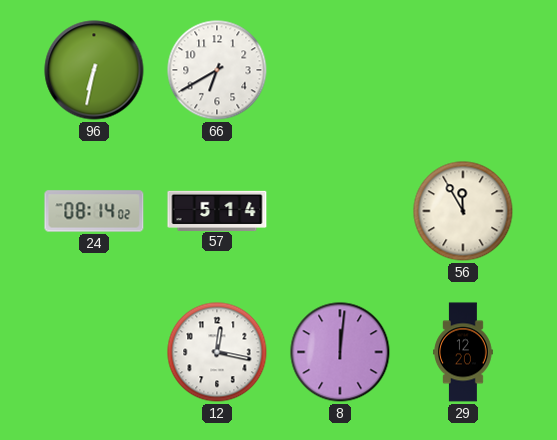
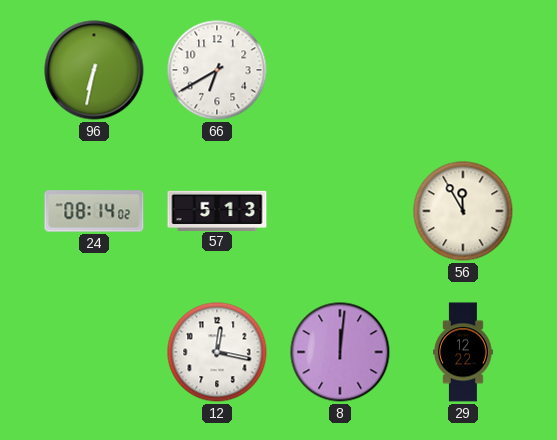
57: 5:14 -> 5:13
29: 12:20 -> 12:22
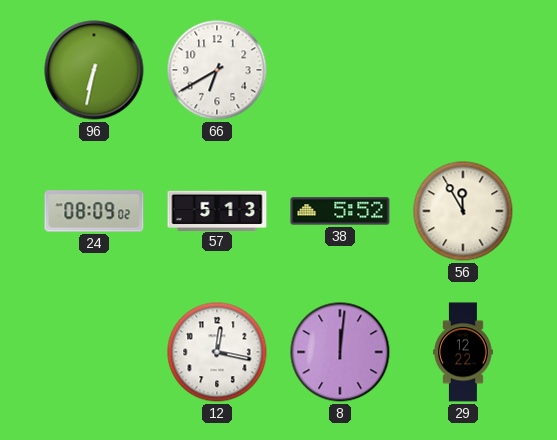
24: 08:14 -> 08:09
38: none -> 5:52
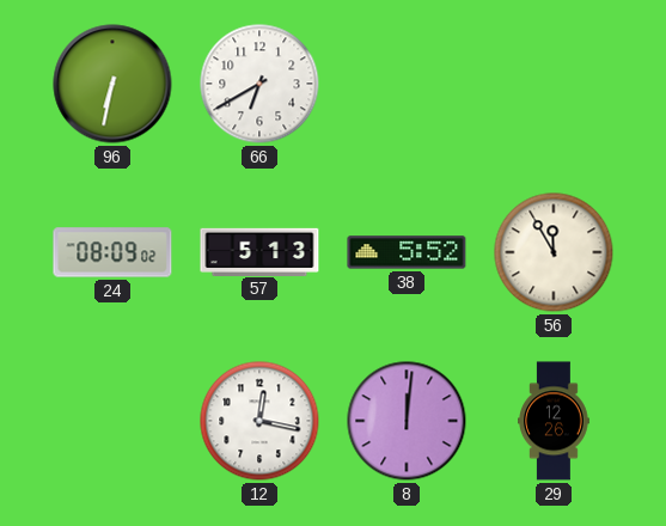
29: 12:22 -> 12:26
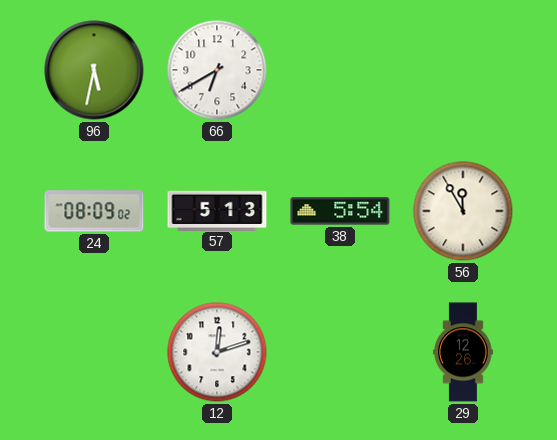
96: 6:32 -> 5:32
38: 5:52 -> 5:54
12: 12:17 -> 12:12
8: 12:01 -> none
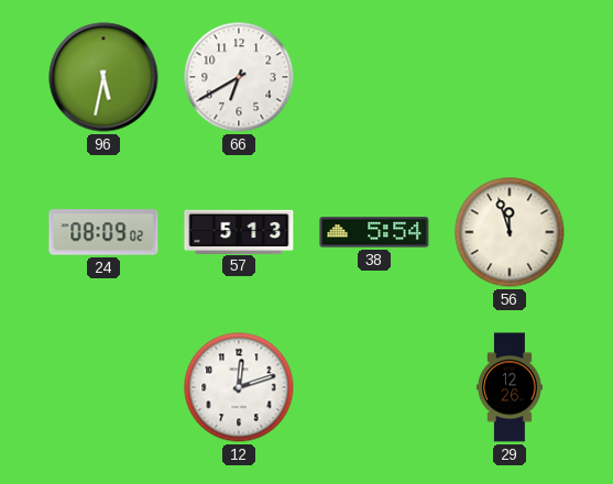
56: 11:55 -> 11:57
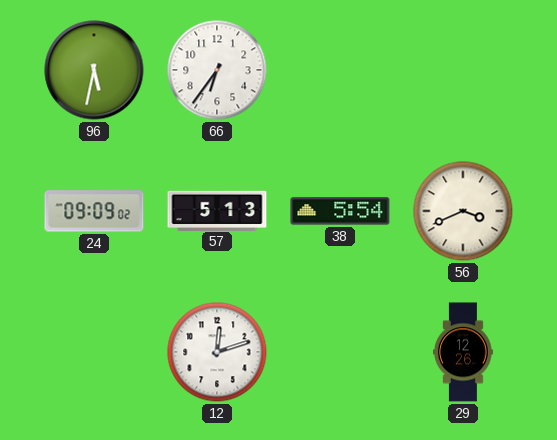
66: 6:40 -> 6:36
24: 08:09 -> 09:09
56: 11:57 -> 3:41
